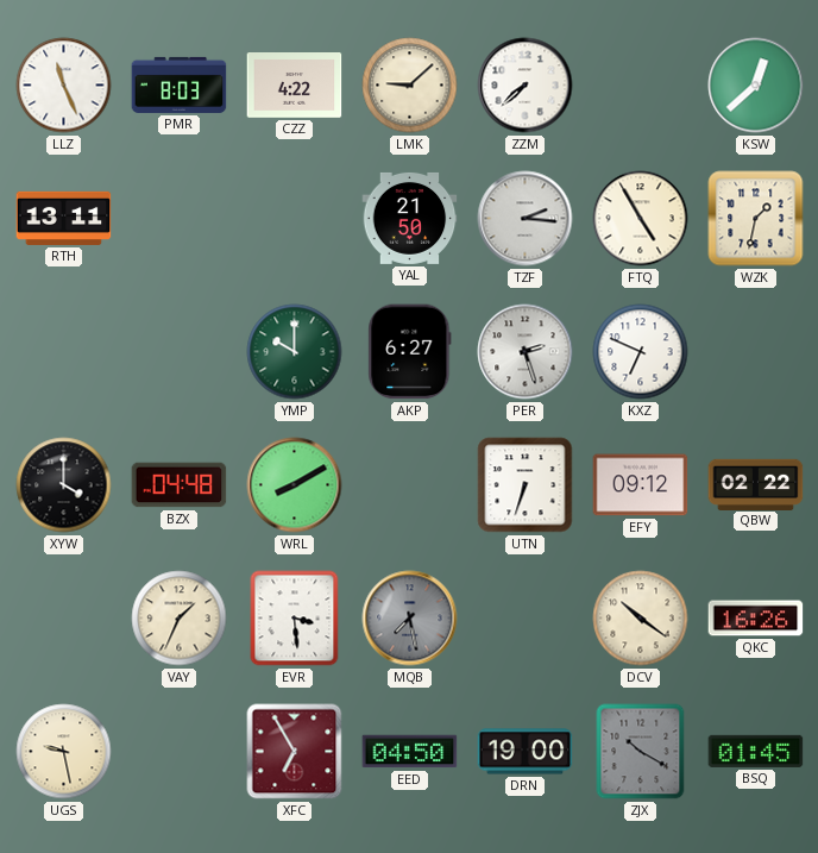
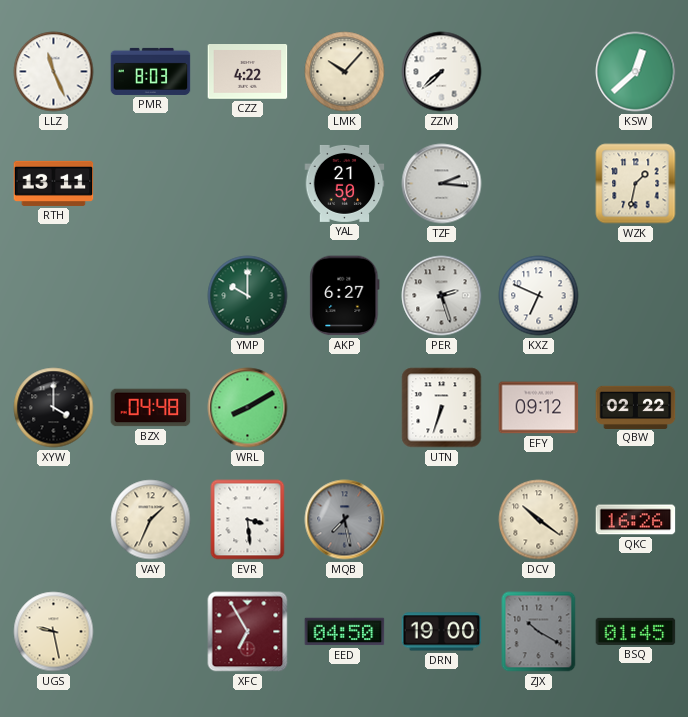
LMK: 9:08 -> 10:07
FTQ: 4:55 -> none
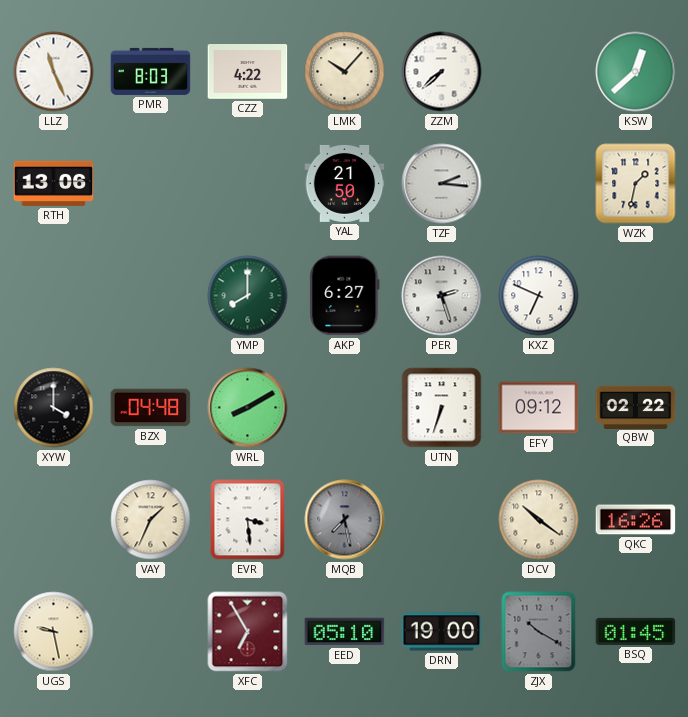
RTH: 13:11 -> 13:06
YMP: 10:00 -> 8:00
EED: 04:50 -> 05:10
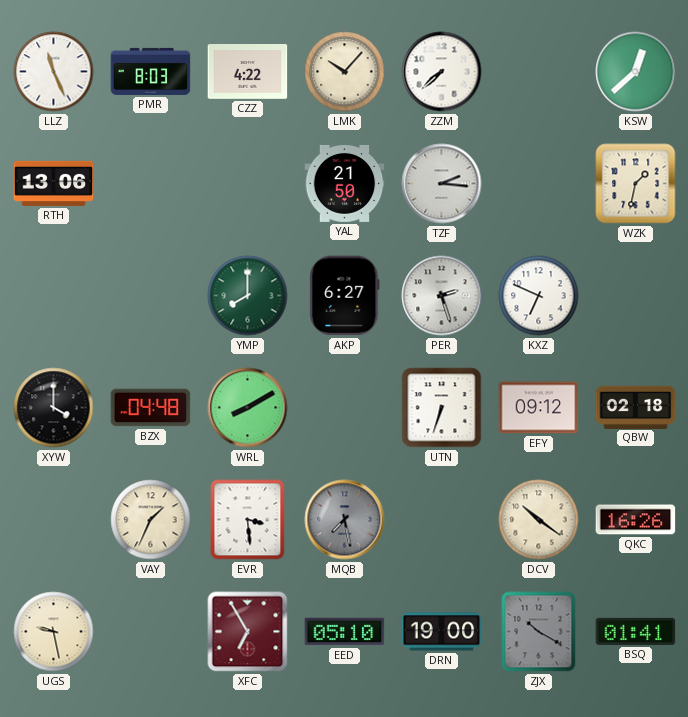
QBW: 02:22 -> 02:18
BSQ: 01:45 -> 01:41
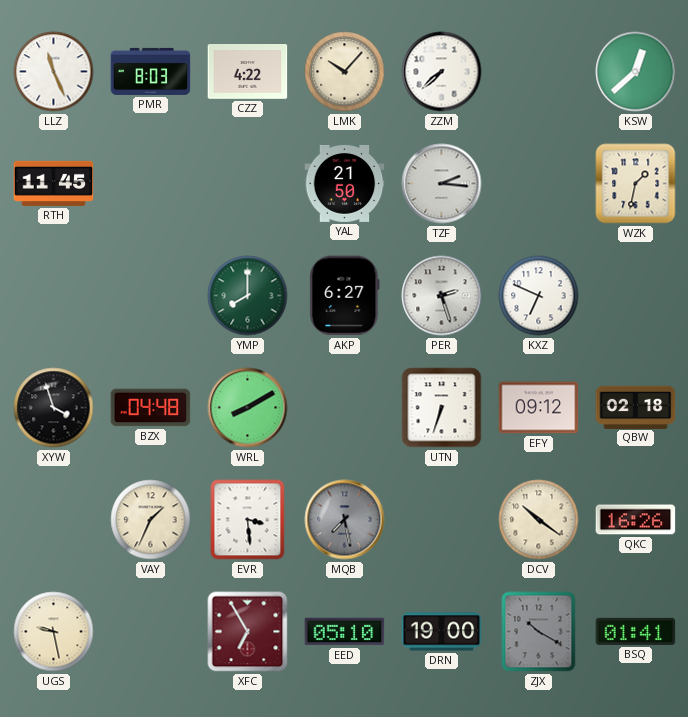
RTH: 13:06 -> 11:45
XYW: 4:00 -> 3:57
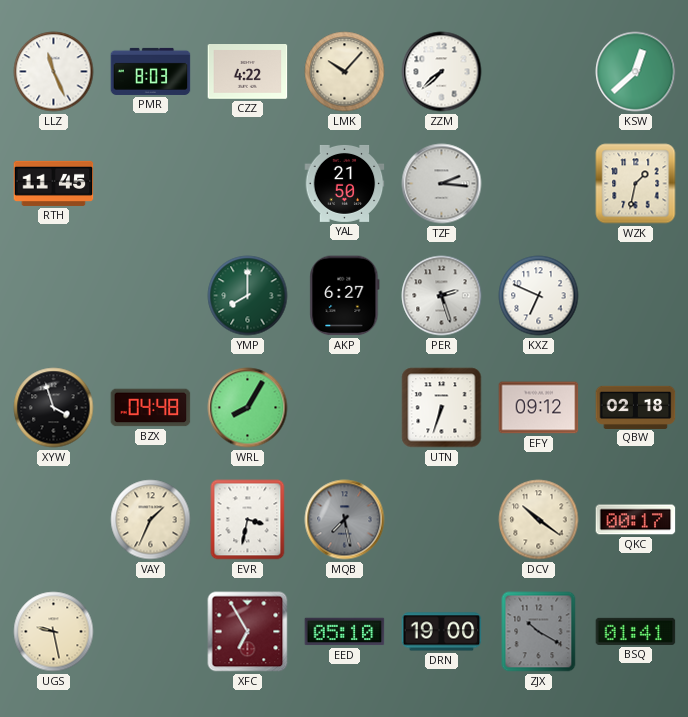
WRL: 8:10 -> 8:05
EVR: 3:29 -> 3:32
QKC: 16:26 -> 00:17
